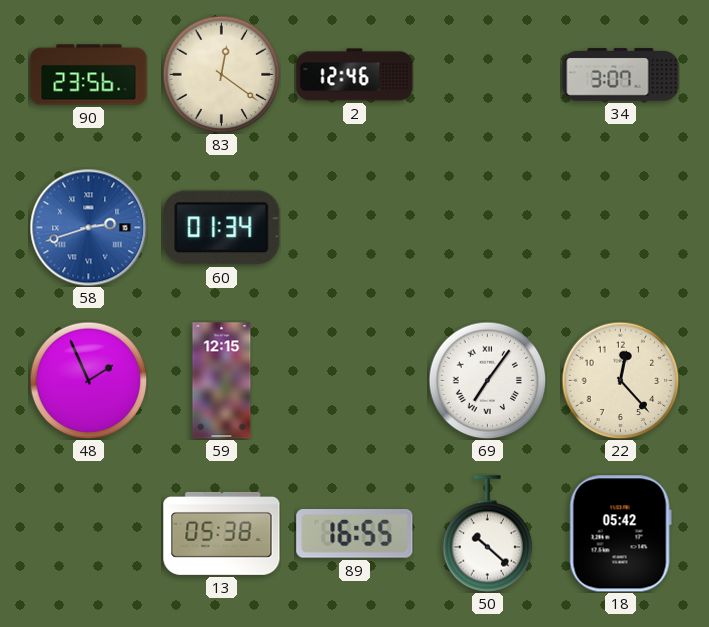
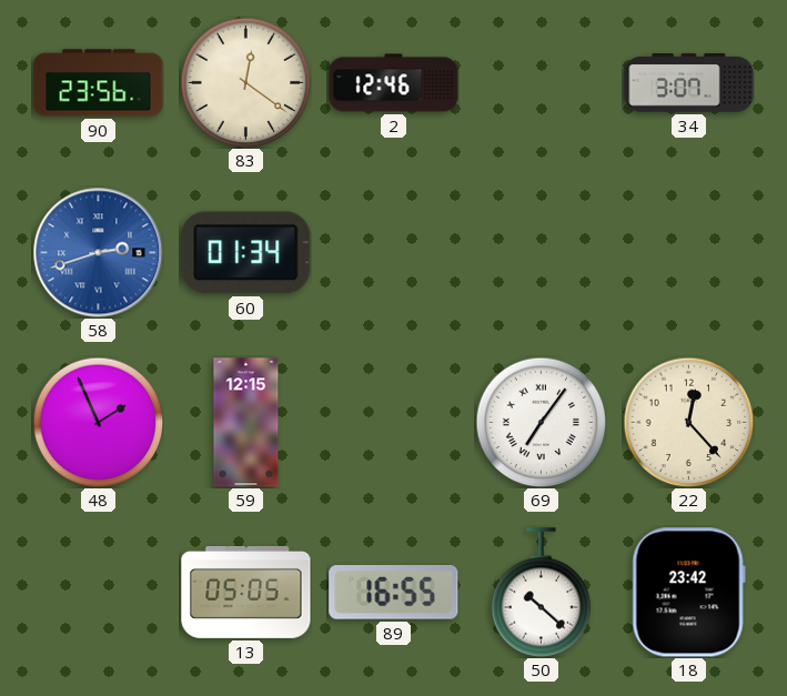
13: 05:38 -> 05:05
18: 05:42 -> 23:42
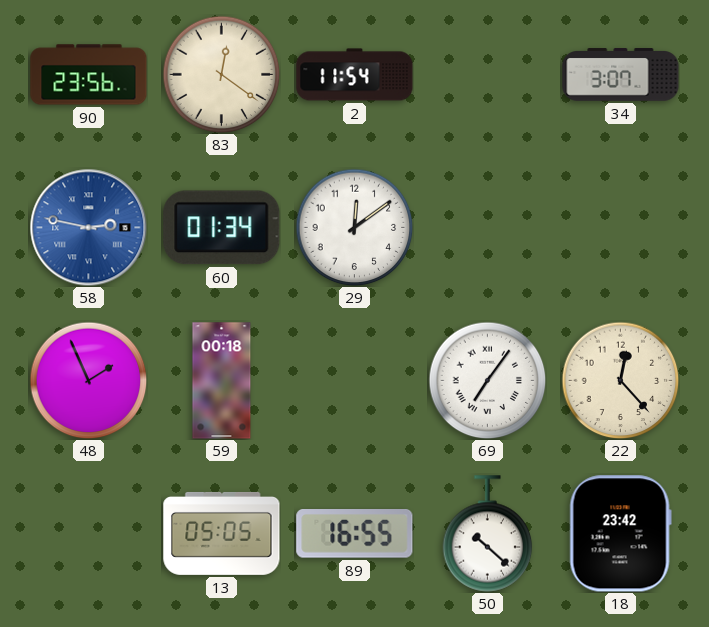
2: 12:46 -> 11:54
58: 2:42 -> 2:47
29: none -> 12:09
59: 12:15 -> 00:18
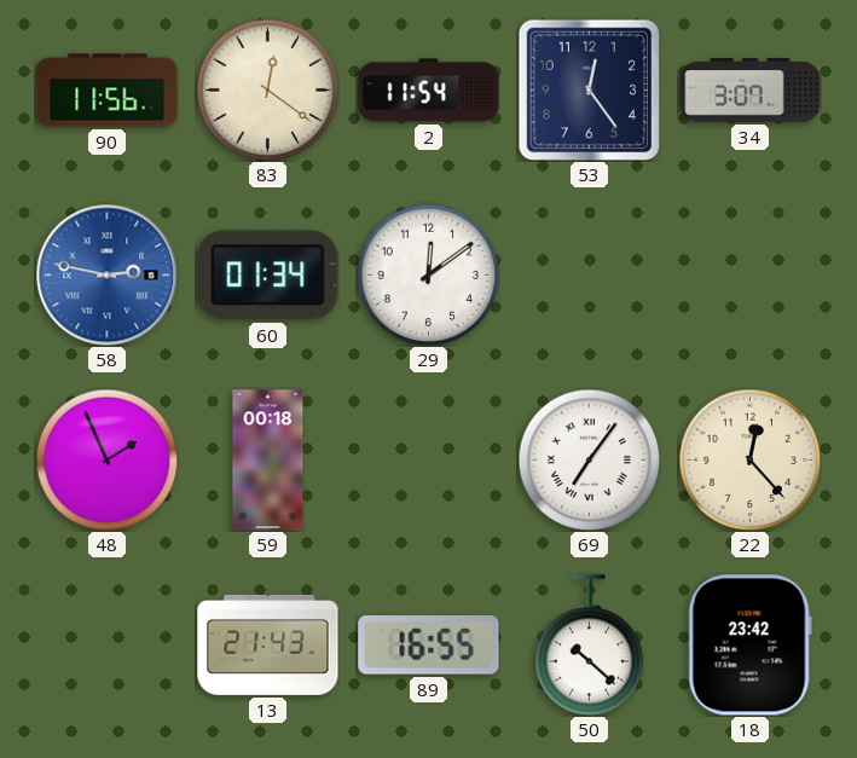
90: 23:56 -> 11:56
53: none -> 12:24
13: 05:05 -> 21:43
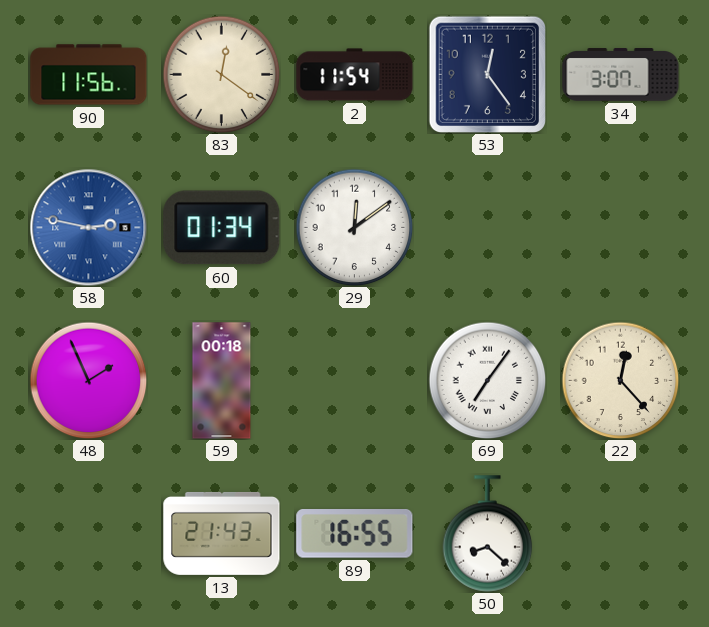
50: 10:22 -> 8:22
18: 23:42 -> none
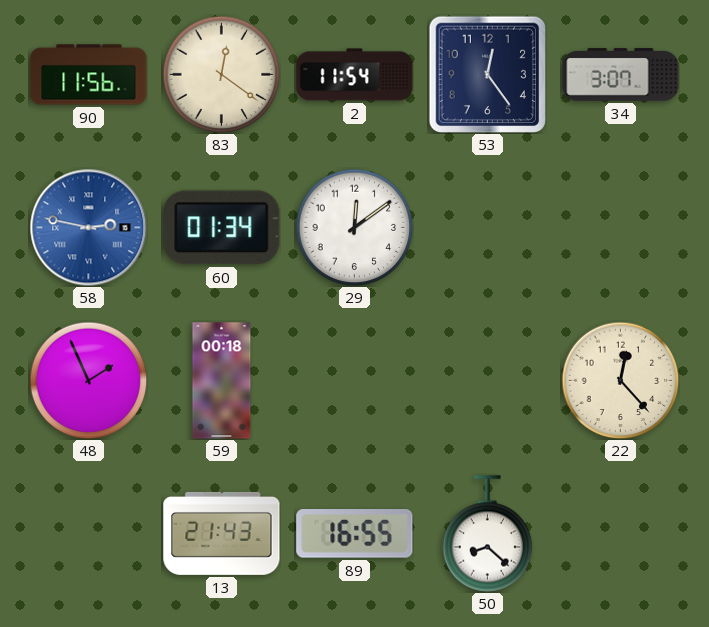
69: 7:06 -> none
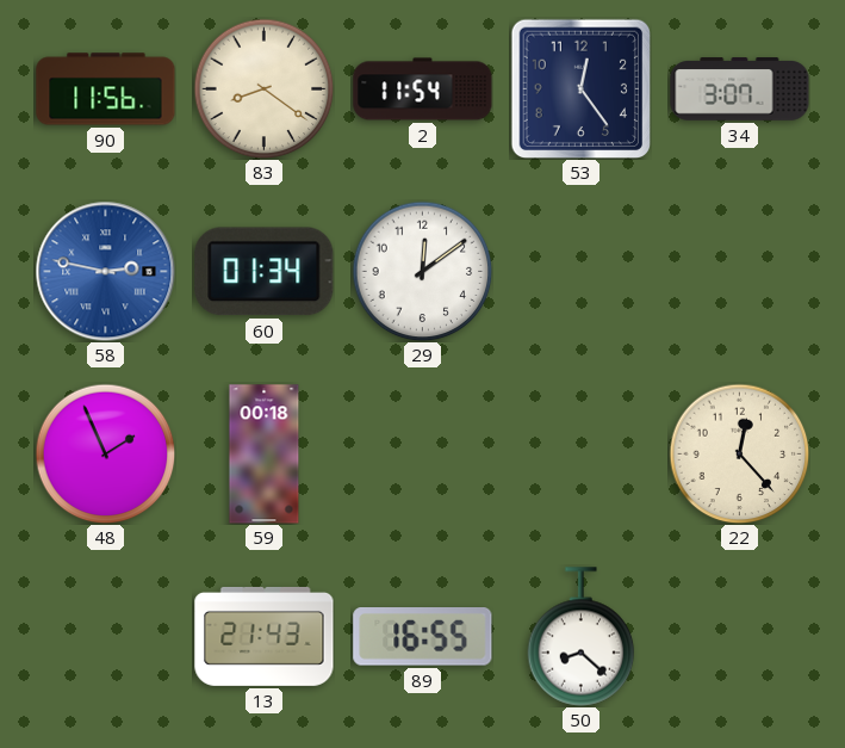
83: 12:21 -> 8:21
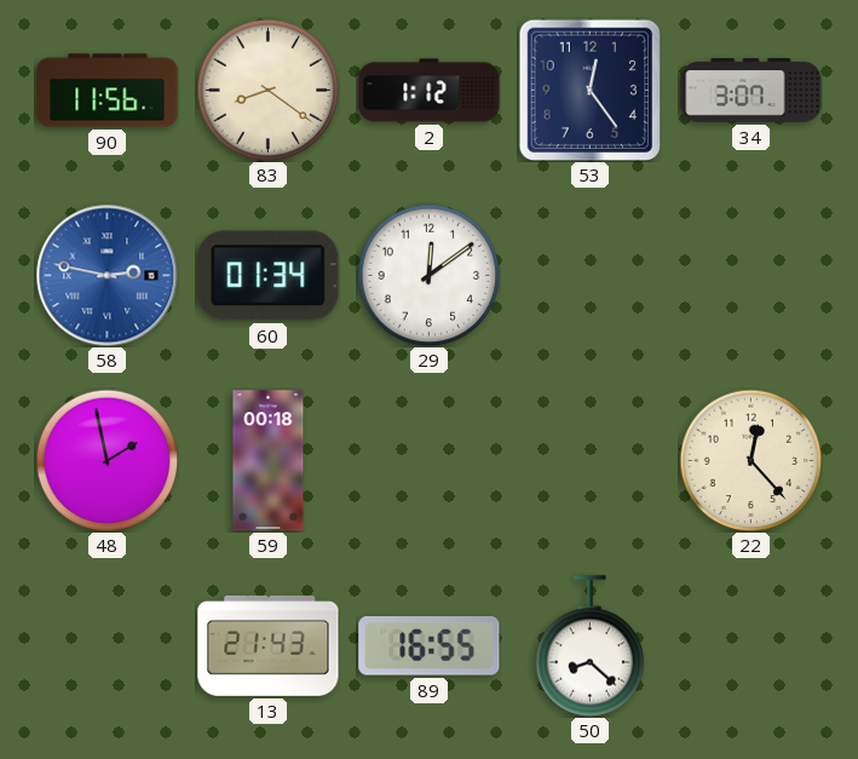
2: 11:54 -> 1:12
48: 1:56 -> 1:58
